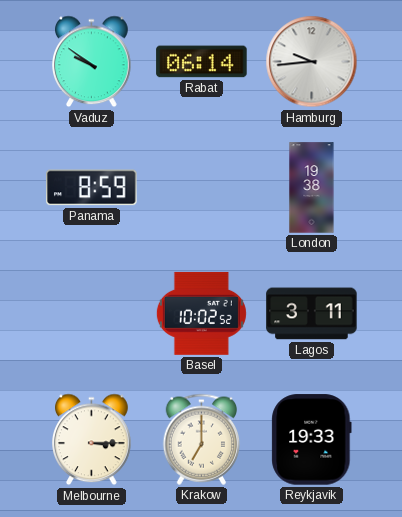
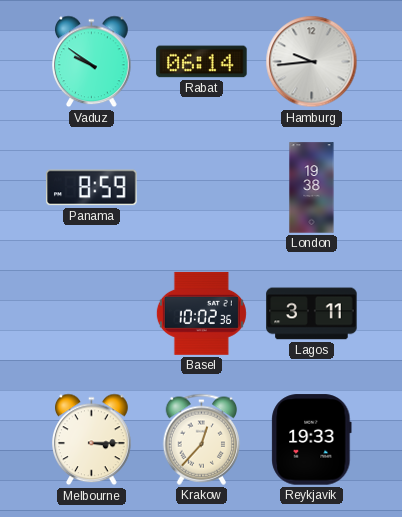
Basel: 10:02:52 -> 10:02:36
Krakow: 7:00 -> 12:37
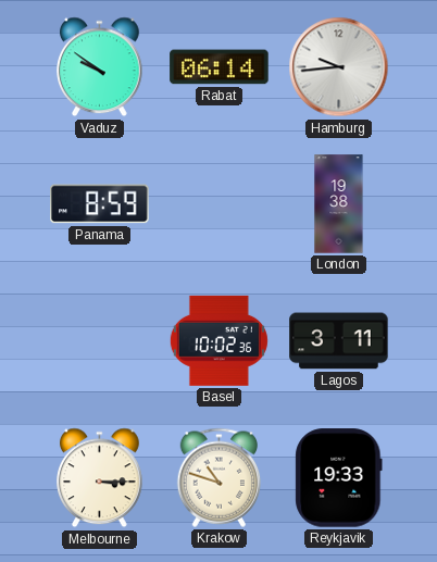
Krakow: 12:37 -> 10:48
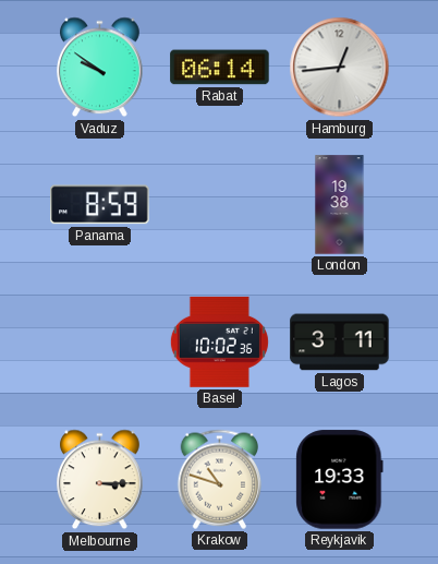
Hamburg: 9:44 -> 12:44
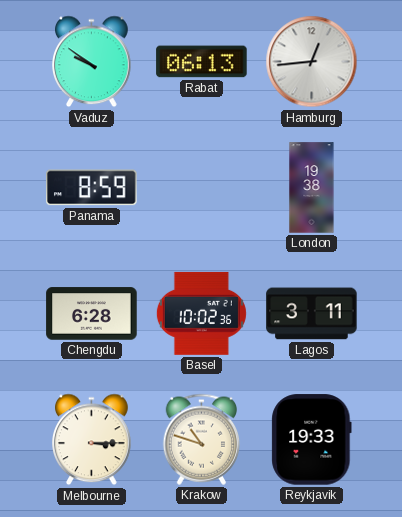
Rabat: 06:14 -> 06:13
Chengdu: none -> 6:28
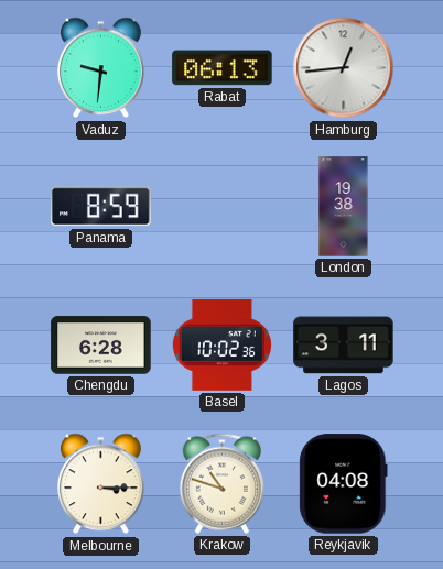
Vaduz: 9:51 -> 9:31
Reykjavik: 19:33 -> 04:08
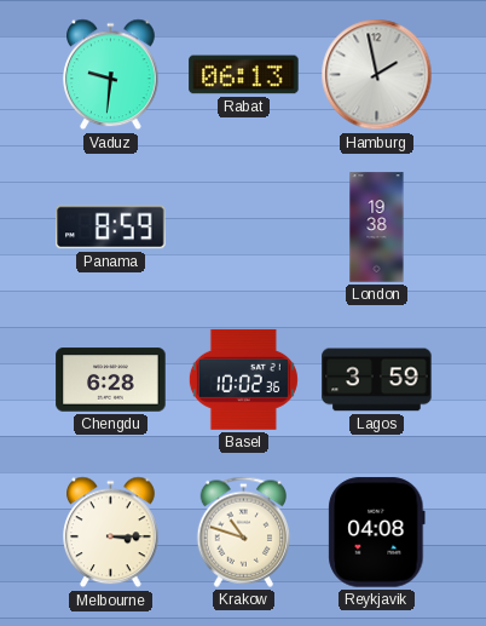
Hamburg: 12:44 -> 1:58
Lagos: 3:11 -> 3:59
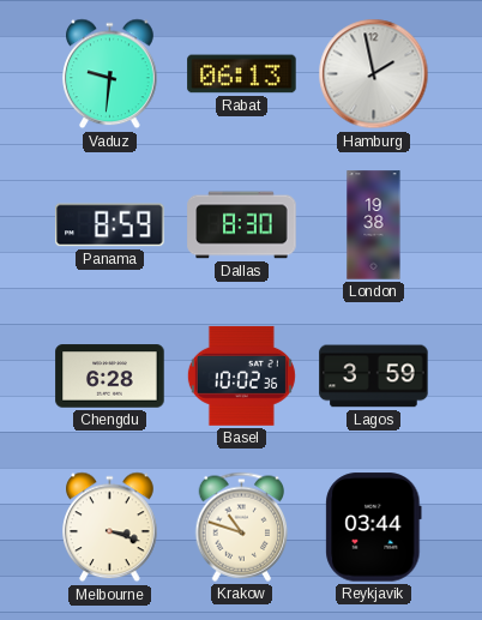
Dallas: none -> 8:30
Melbourne: 3:15 -> 3:18
Reykjavik: 04:08 -> 03:44
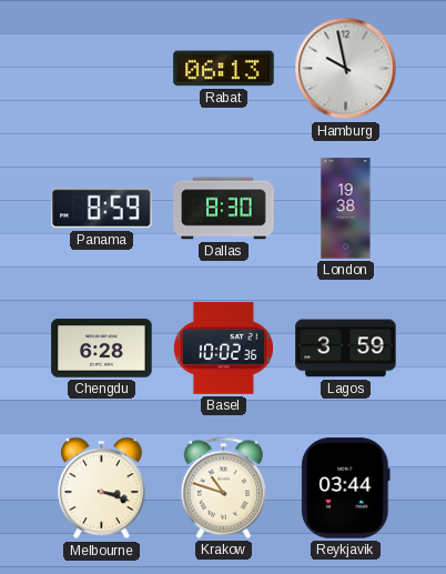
Vaduz: 9:31 -> none
Hamburg: 1:58 -> 9:58
